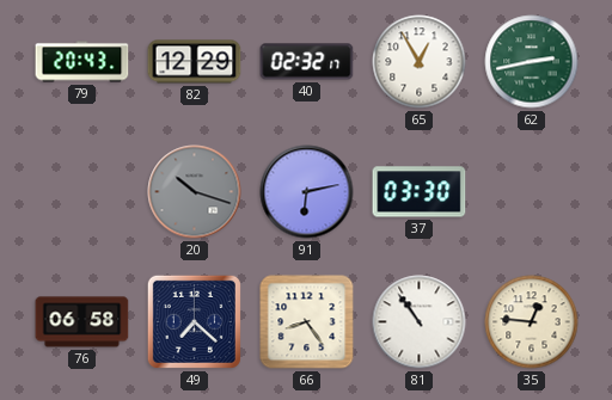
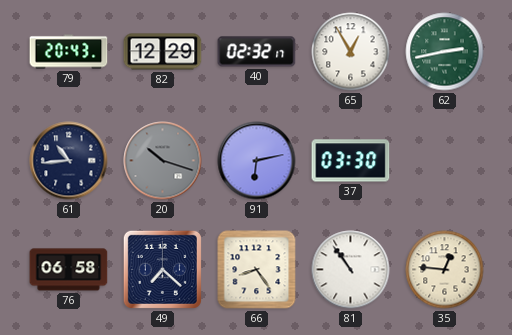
61: none -> 10:44
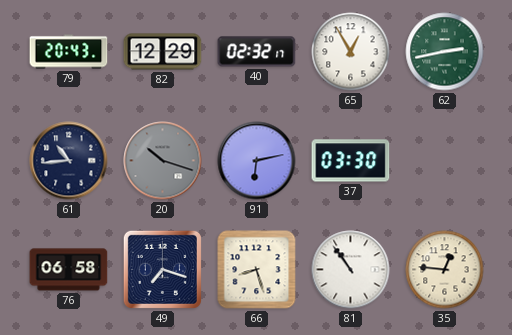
49: 7:22 -> 7:18
66: 8:24 -> 8:27
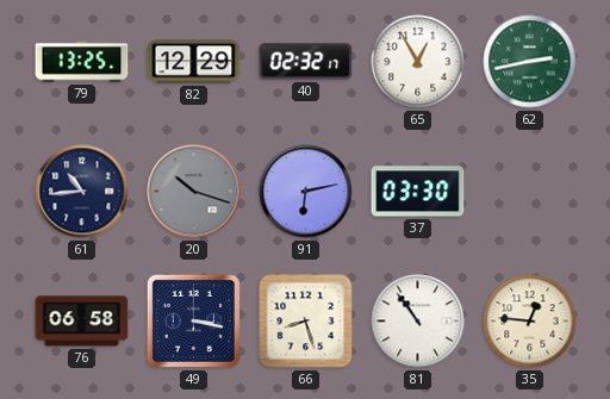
79: 20:43 -> 13:25
49: 7:18 -> 3:17
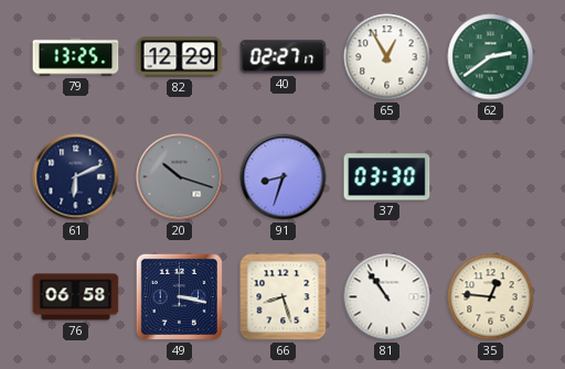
40: 02:32 -> 02:27
62: 2:43 -> 2:39
61: 10:44 -> 6:11
91: 6:13 -> 8:33
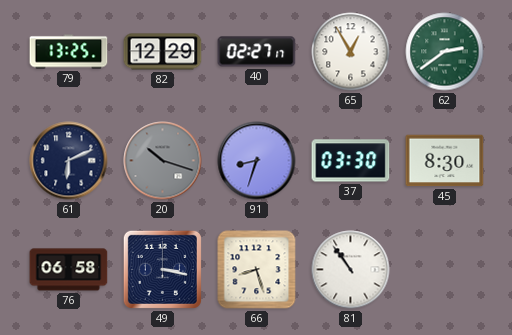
45: none -> 8:30
35: 12:46 -> none
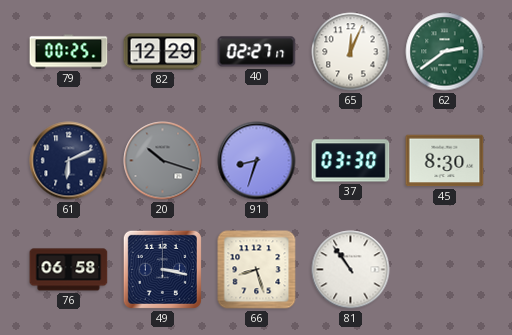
79: 13:25 -> 00:25
65: 12:55 -> 12:04
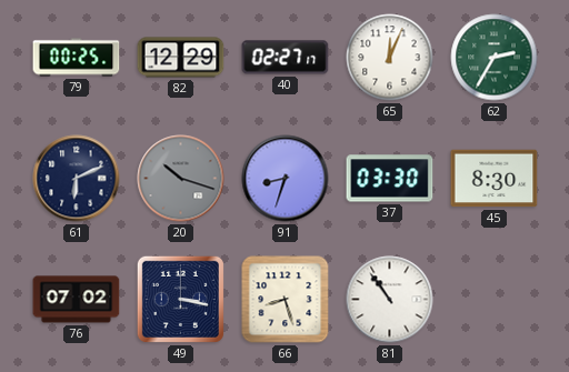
62: 2:39 -> 2:35
76: 06:58 -> 07:02
